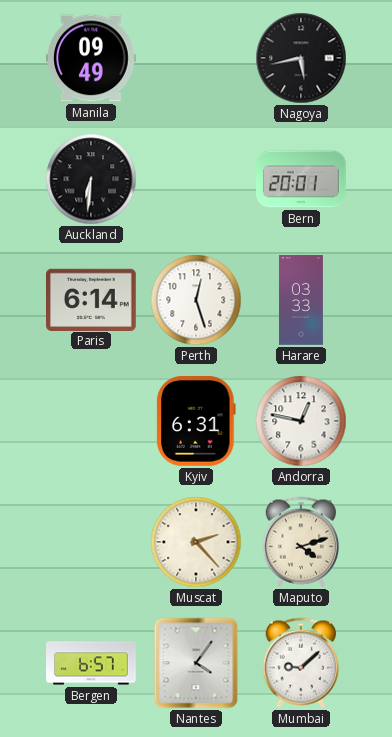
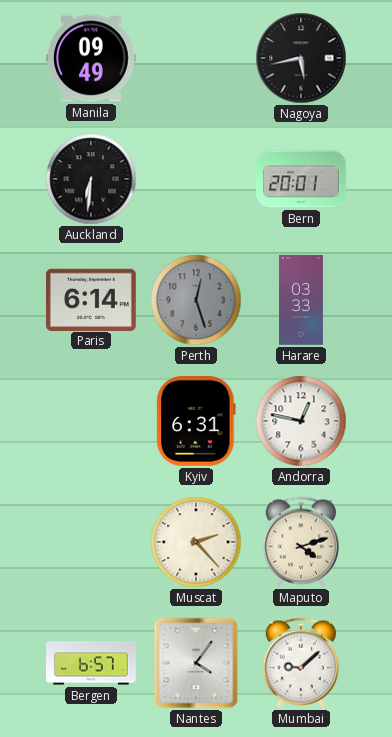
Perth dial: white -> grey
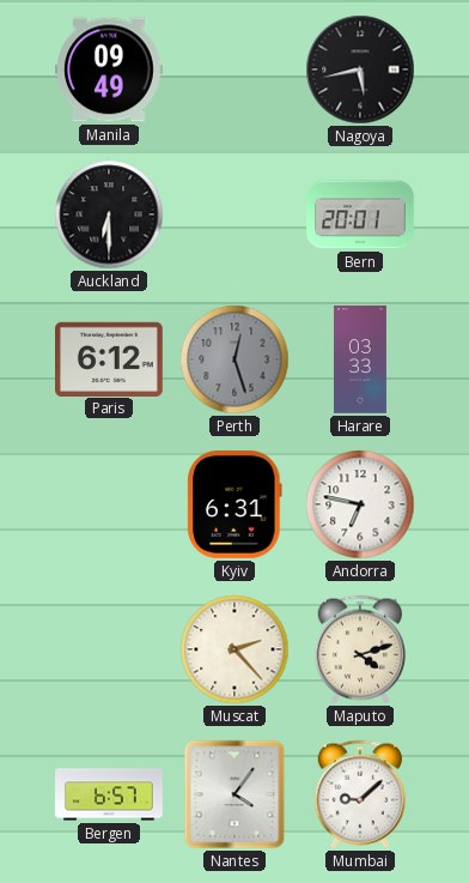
Auckland: 6:31 -> 6:30
Paris: 6:14 -> 6:12
Andorra: 12:47 -> 6:47
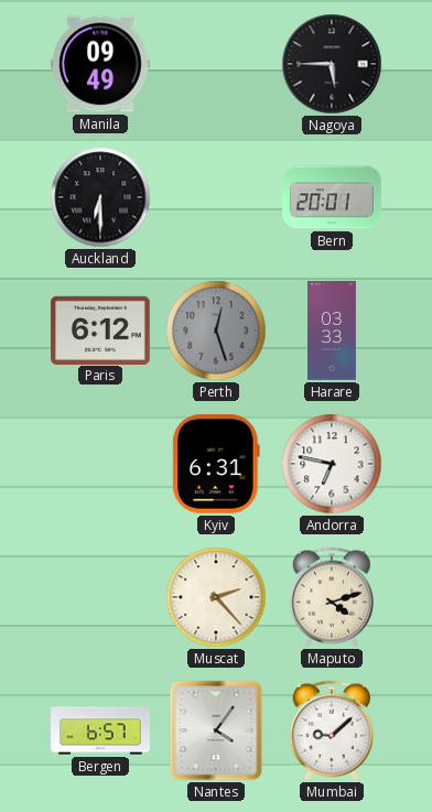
Nagoya: 5:43 -> 5:45
